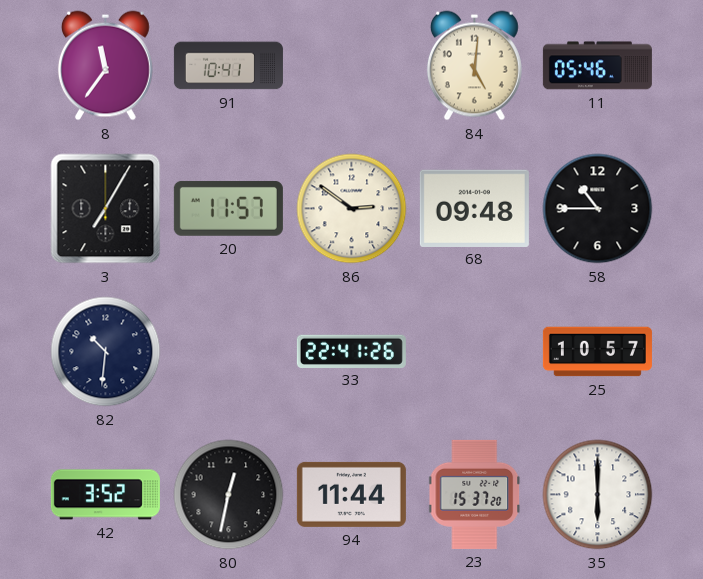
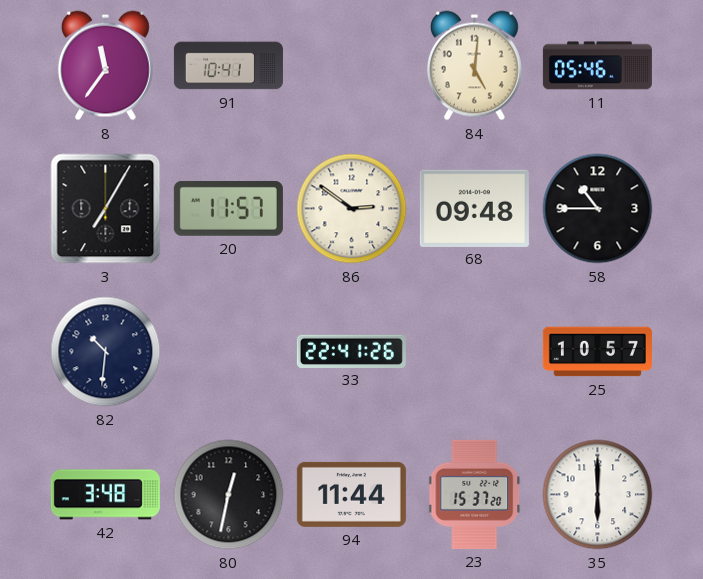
42: 3:52 -> 3:48
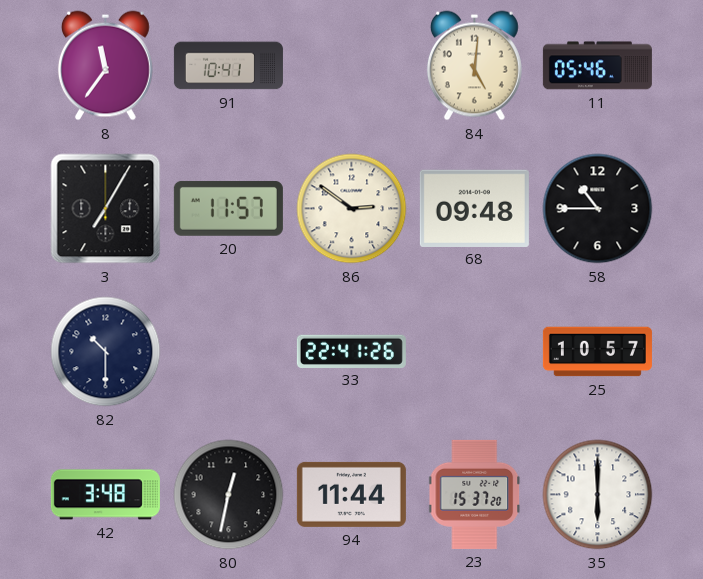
82: 10:31 -> 10:30
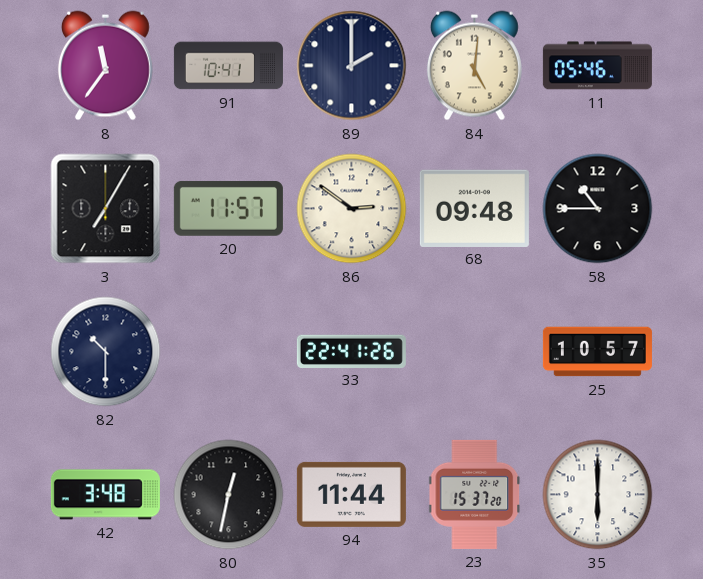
89: none -> 2:00
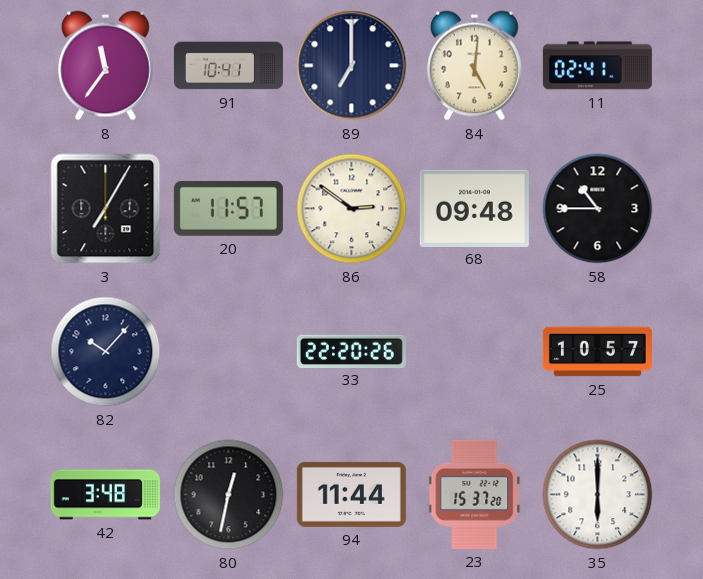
89: 2:00 -> 7:00
11: 05:46 -> 02:41
82: 10:30 -> 10:07
33: 22:41 -> 22:20
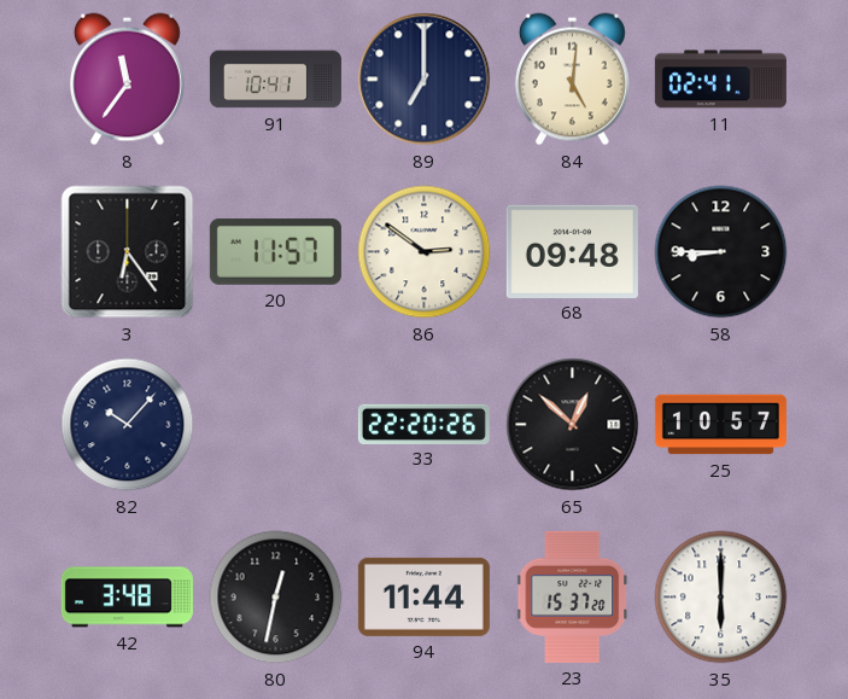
3: 7:05 -> 6:24
58: 10:45 -> 8:45
65: none -> 12:52
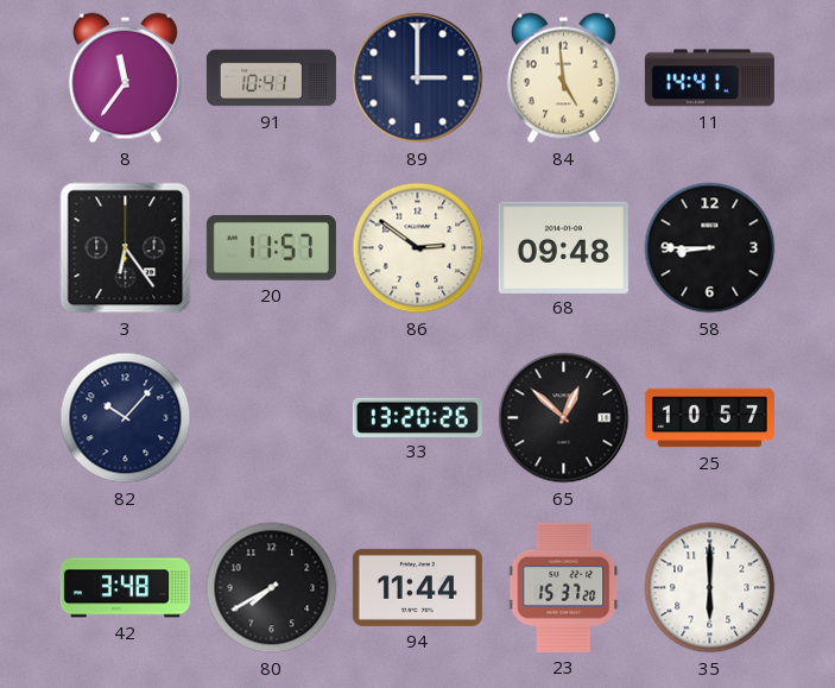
89: 7:00 -> 3:00
84: 5:01 -> 4:59
11: 02:41 -> 14:41
33: 22:20 -> 13:20
80: 12:32 -> 7:40
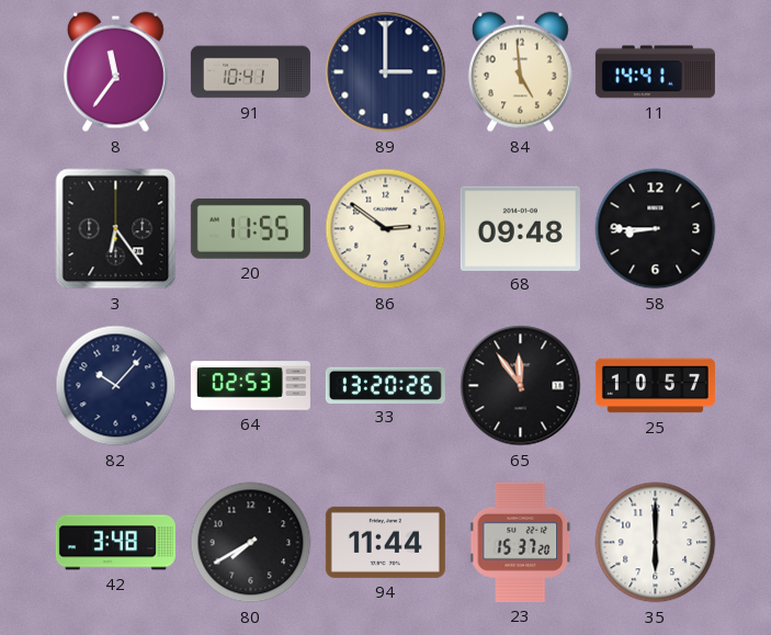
20: 11:57 -> 11:55
64: none -> 02:53
65: 12:52 -> 11:54
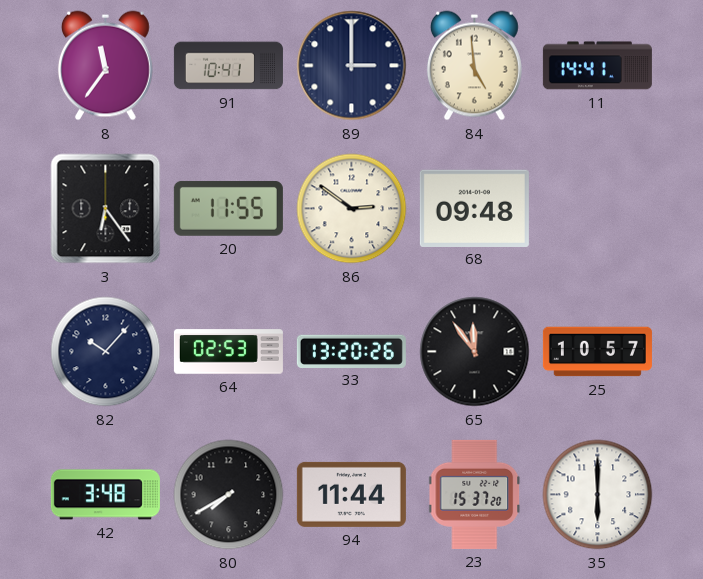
58: 8:45 -> none
